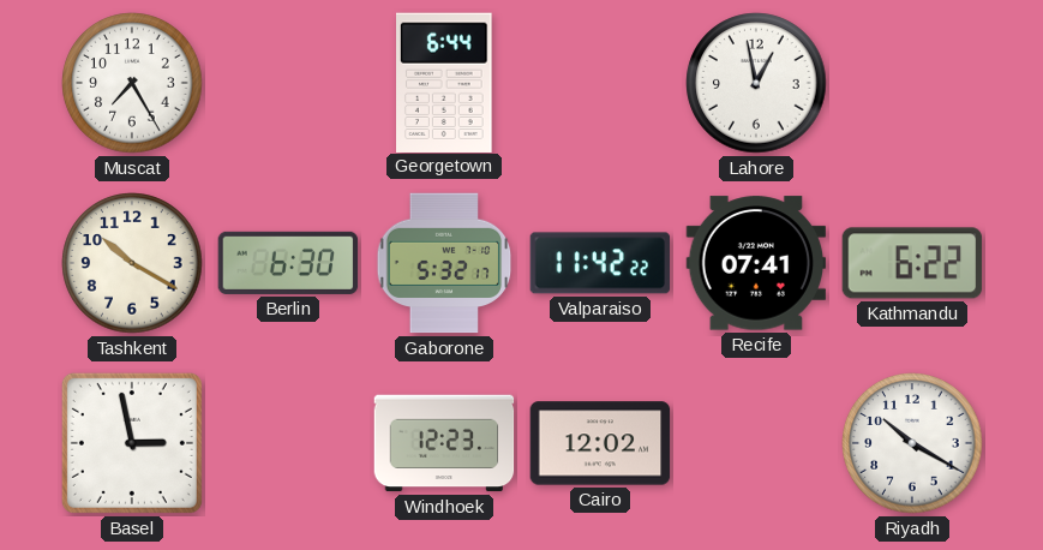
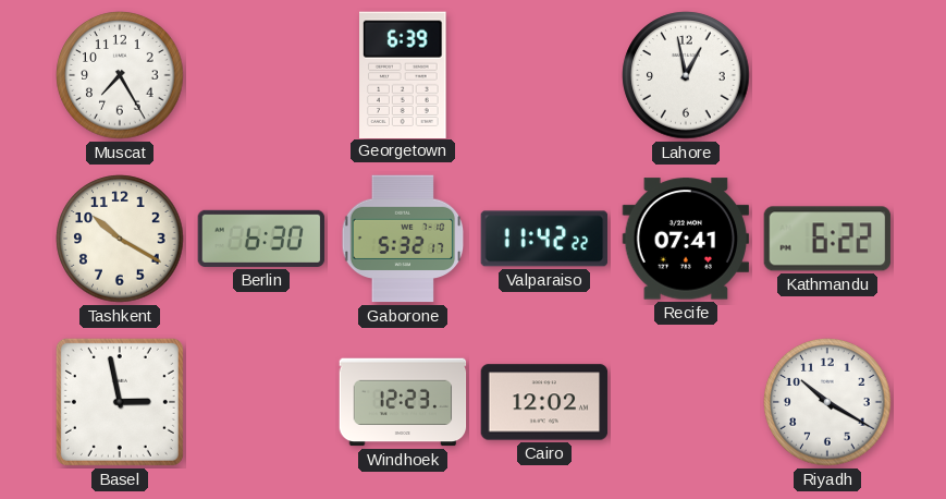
Georgetown: 6:44 -> 6:39
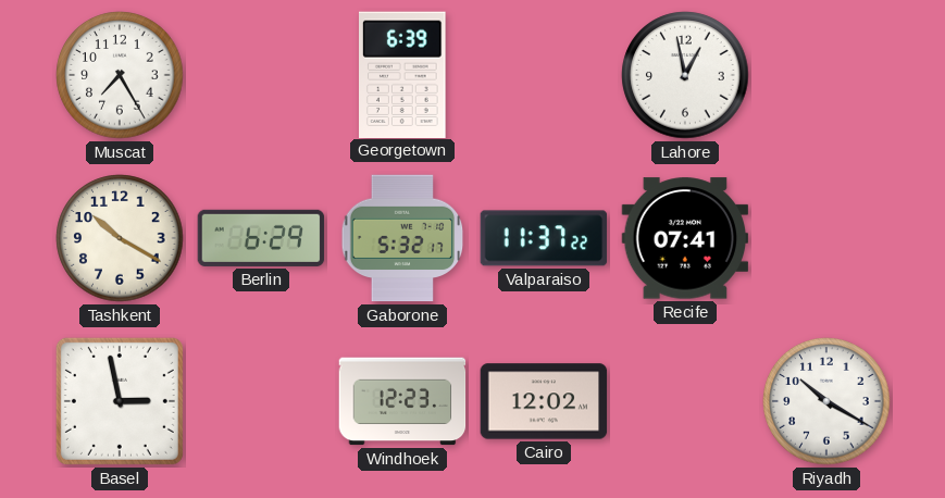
Berlin: 6:30 -> 6:29
Valparaiso: 11:42 -> 11:37
Kathmandu: 6:22 -> none
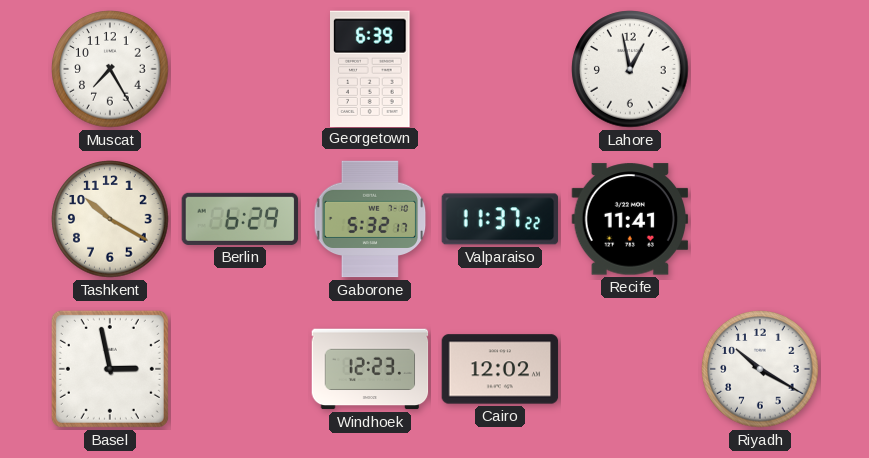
Recife: 07:41 -> 11:41
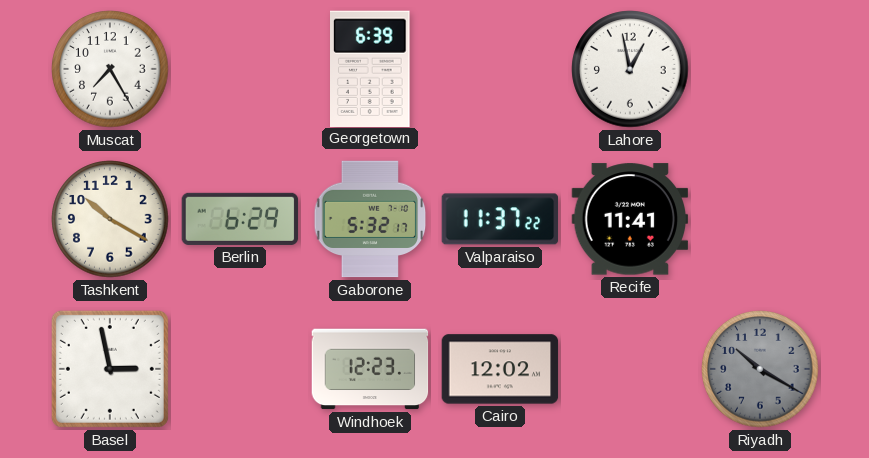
Riyadh dial: white -> grey
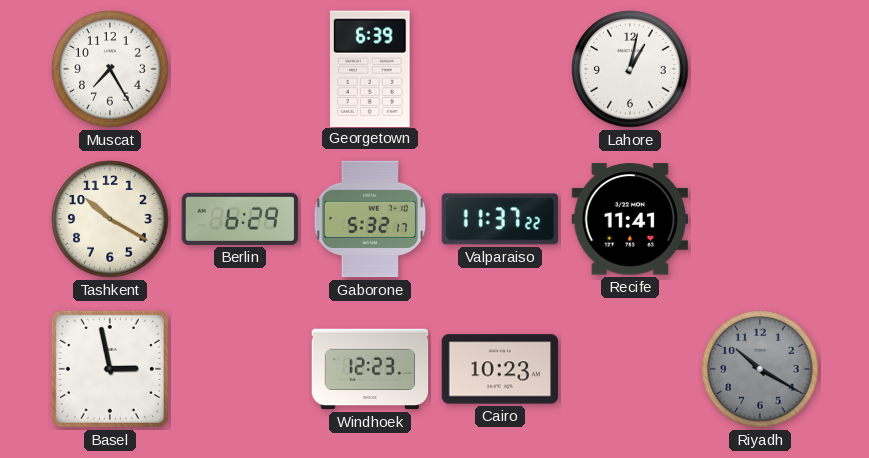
Lahore: 12:58 -> 1:02
Cairo: 12:02 -> 10:23
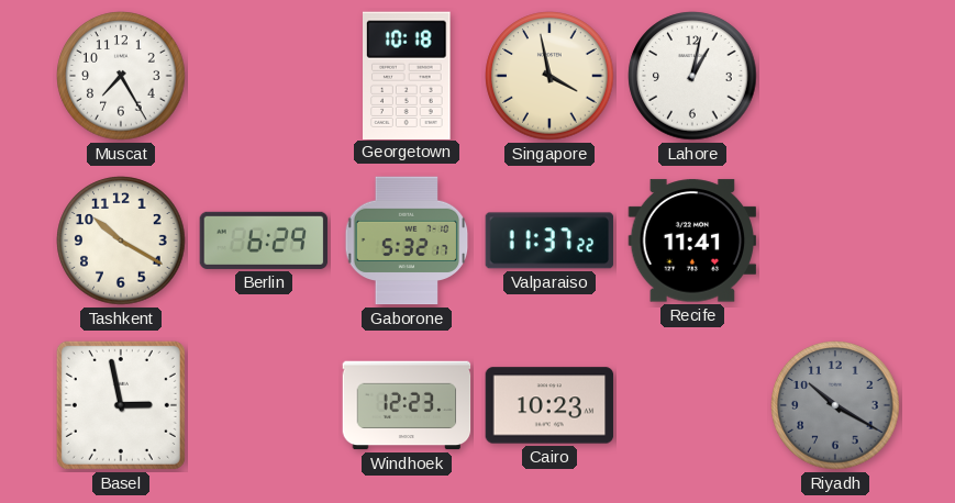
Georgetown: 6:39 -> 10:18
Singapore: none -> 3:58
